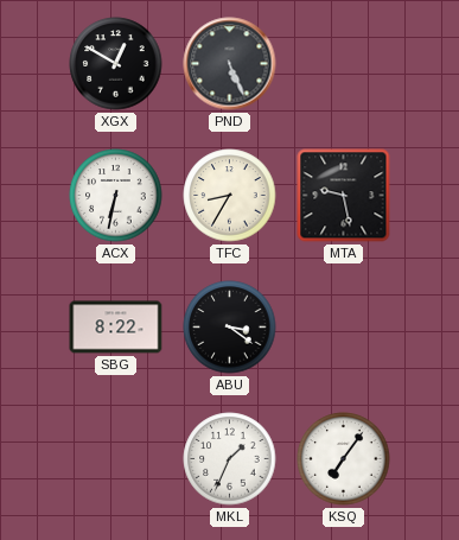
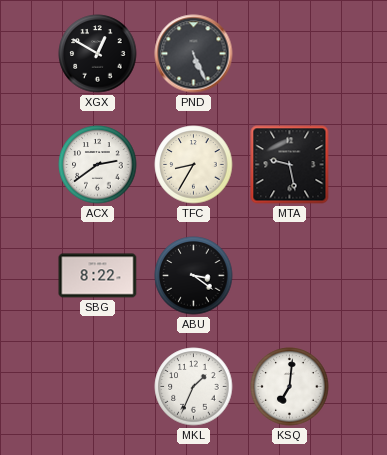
ACX: 6:32 -> 2:39
KSQ: 7:06 -> 7:01
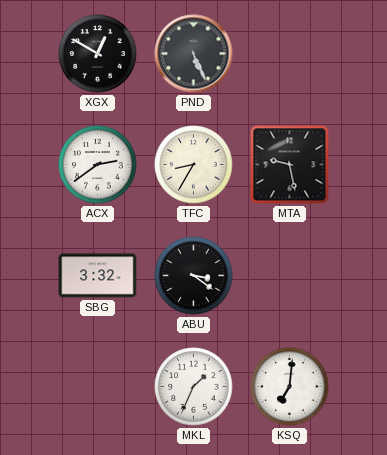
SBG: 8:22 -> 3:32
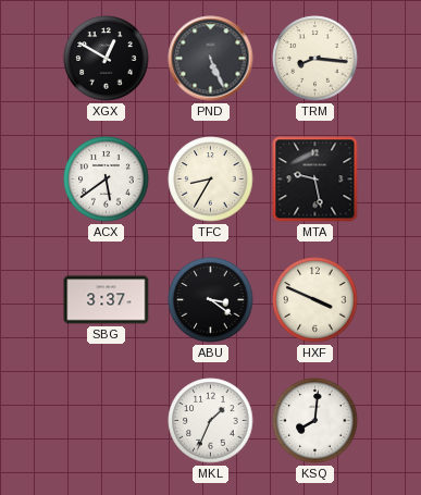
TRM: none -> 8:16
ACX: 2:39 -> 5:39
SBG: 3:32 -> 3:37
HXF: none -> 3:49
KSQ: 7:01 -> 8:01
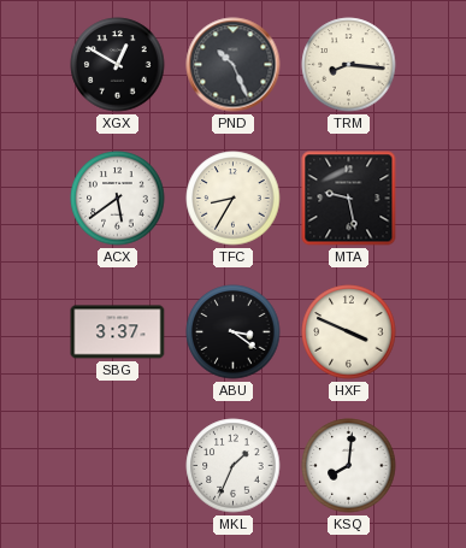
PND: 5:26 -> 10:26
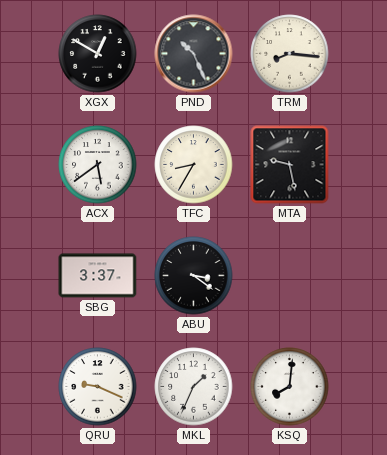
HXF: 3:49 -> none
QRU: none -> 9:19
